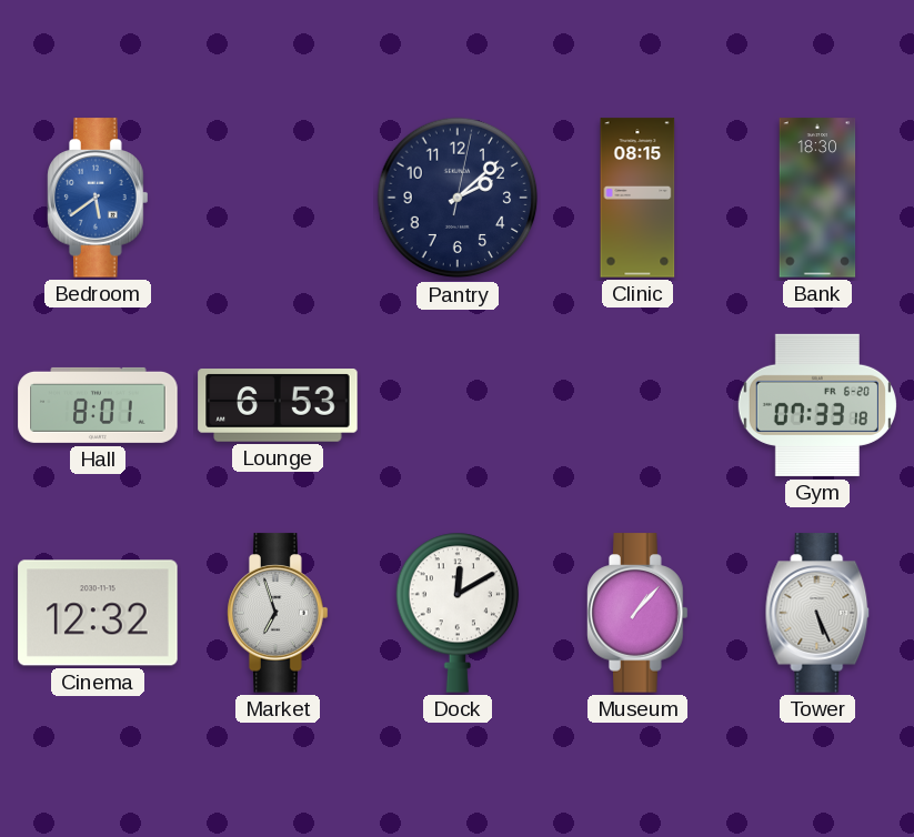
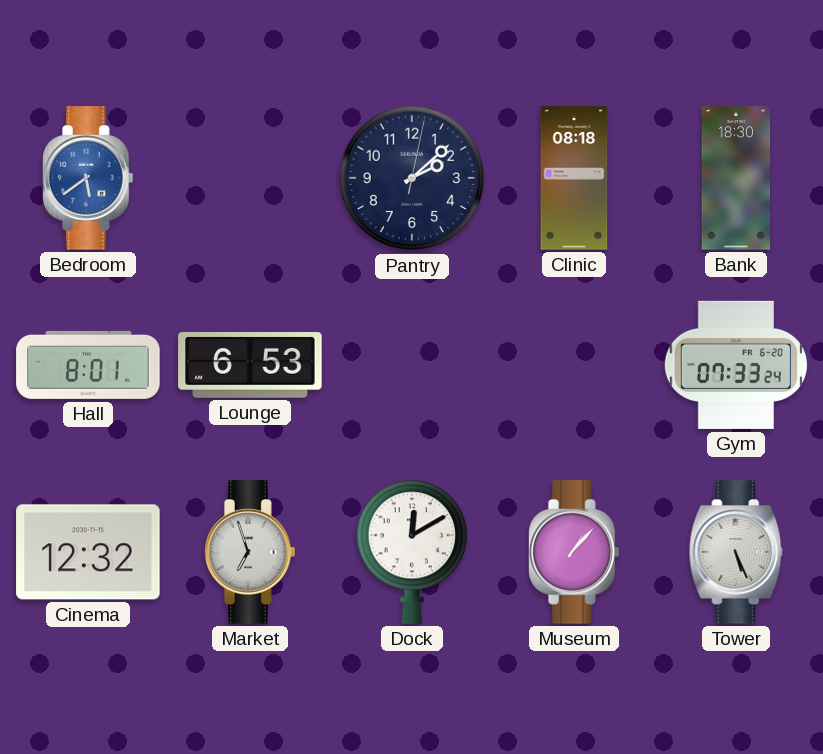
Clinic: 08:15 -> 08:18
Gym: 07:33:18 -> 07:33:24
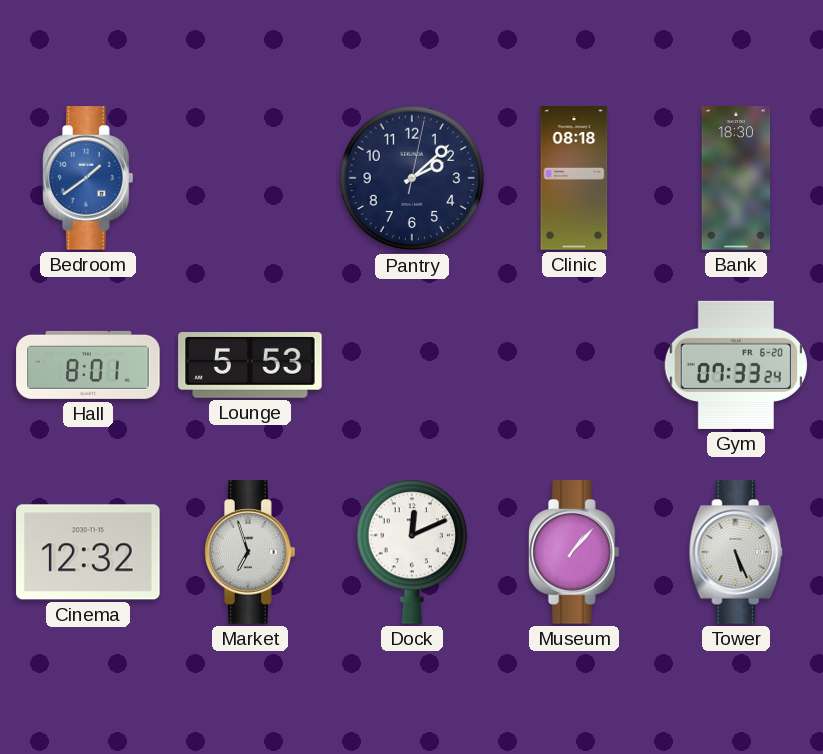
Bedroom: 5:39 -> 1:39
Lounge: 6:53 -> 5:53
Dock: 12:10 -> 12:11
